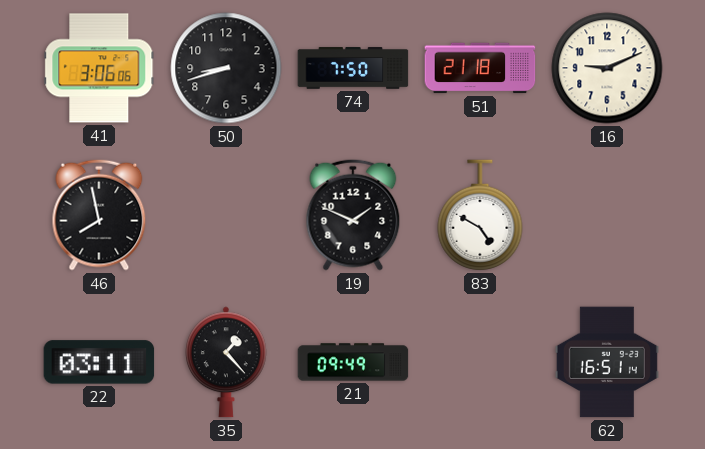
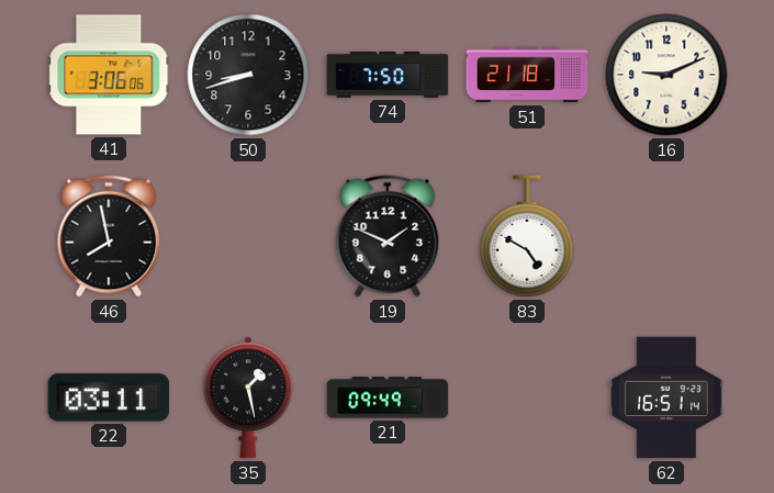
35: 1:23 -> 1:28
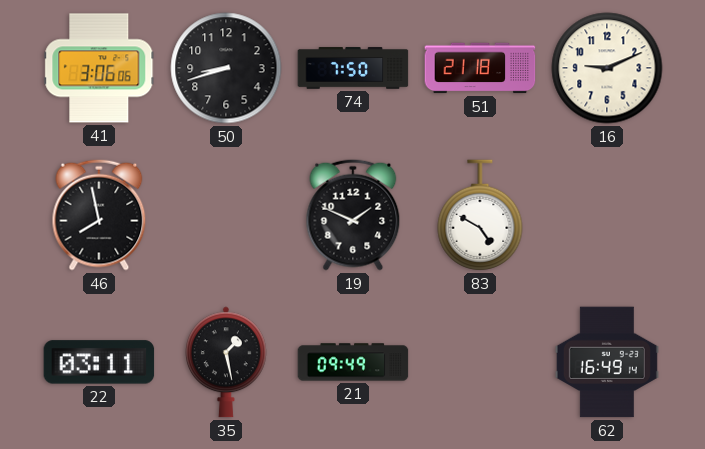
62: 16:51 -> 16:49
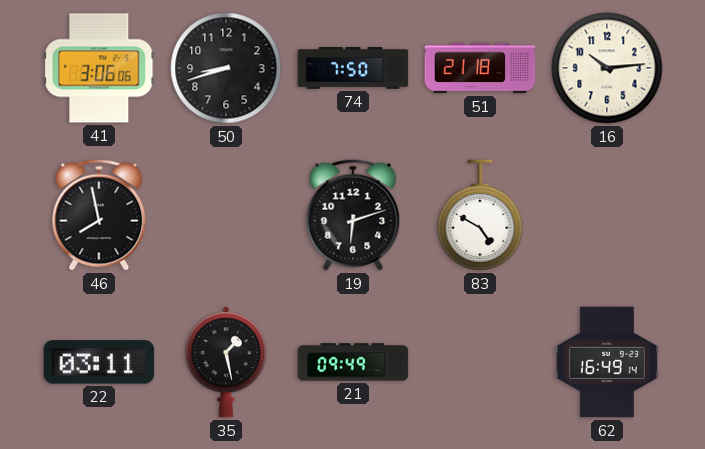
16: 9:11 -> 10:14
19: 1:49 -> 6:12
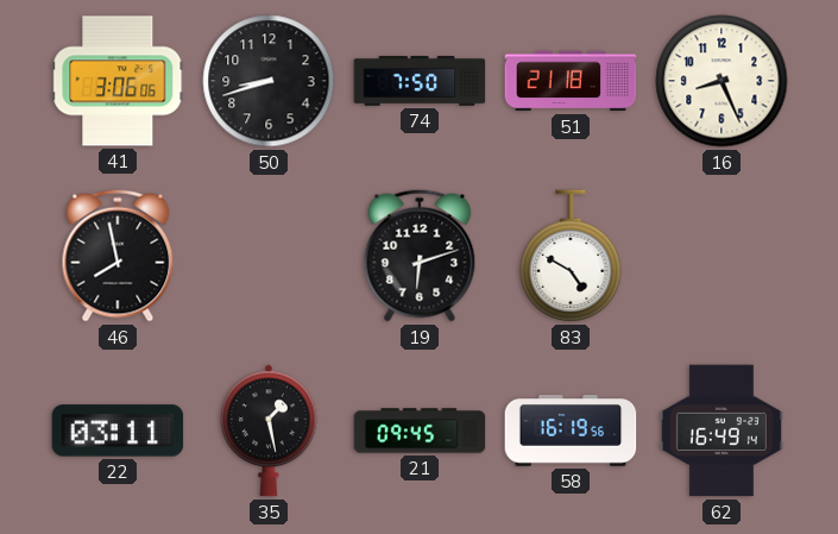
16: 10:14 -> 8:26
21: 09:49 -> 09:45
58: none -> 16:19
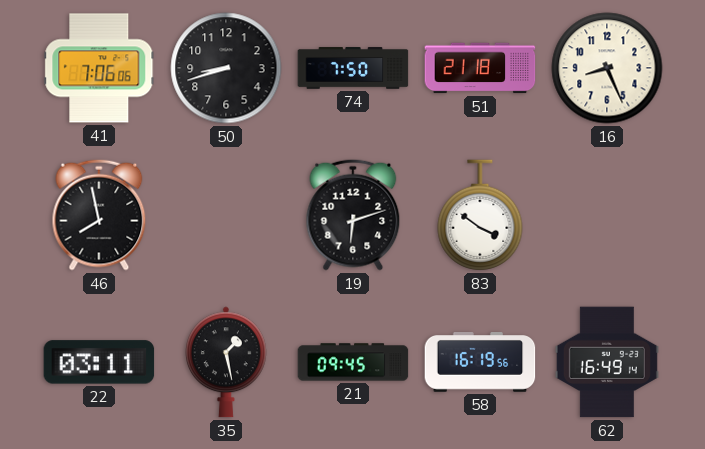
41: 3:06 -> 7:06
83: 4:50 -> 3:51
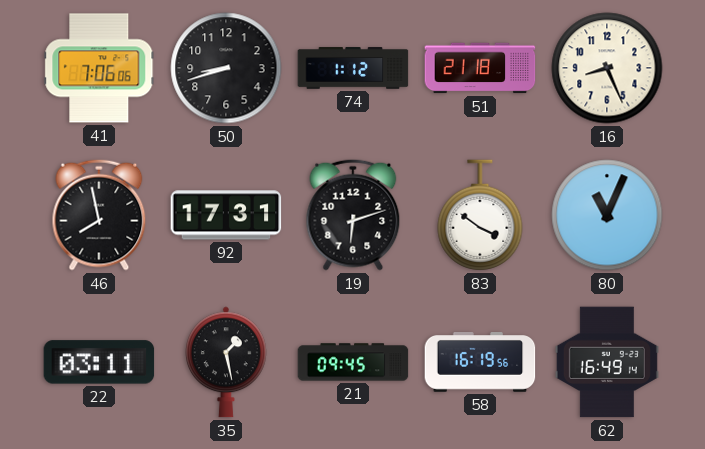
74: 7:50 -> 1:12
92: none -> 17:31
80: none -> 11:04
